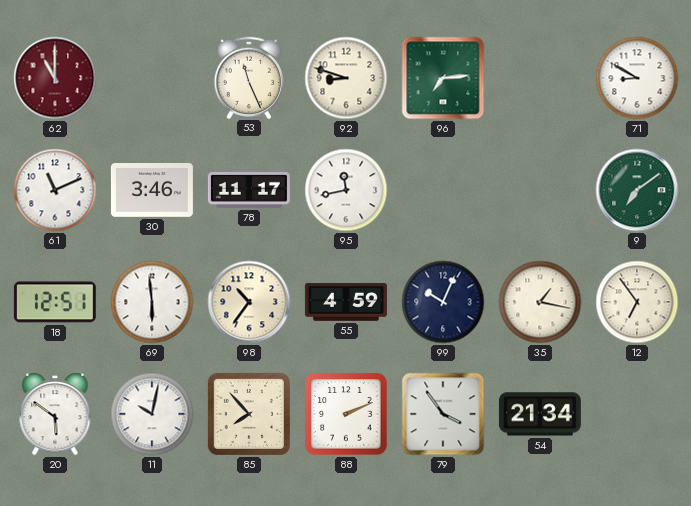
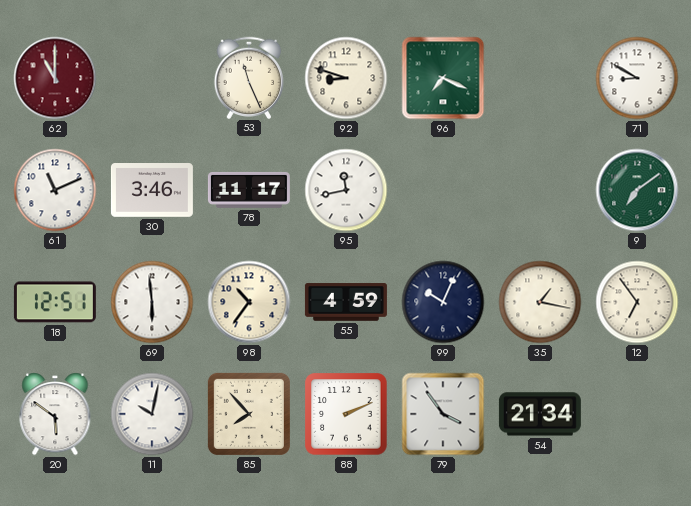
96: 7:14 -> 7:19
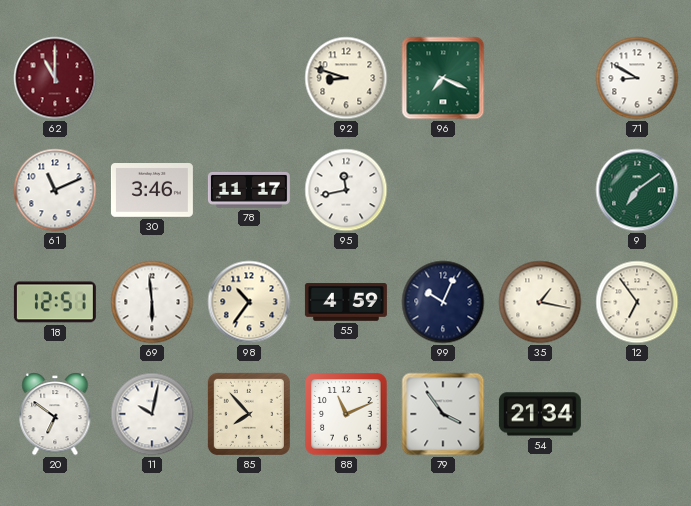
53: 11:26 -> none
20: 5:51 -> 6:51
88: 2:11 -> 11:11
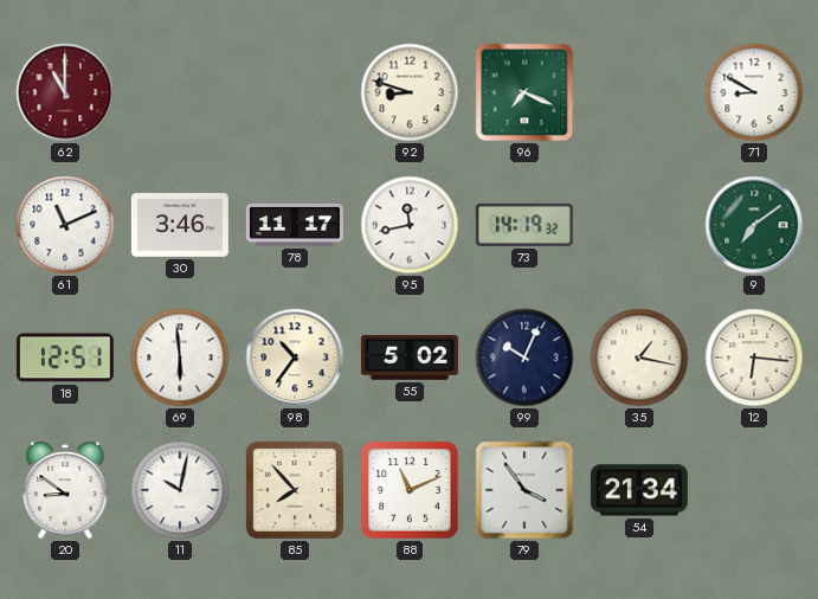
73: none -> 14:19
55: 4:59 -> 5:02
12: 6:54 -> 6:16
20: 6:51 -> 8:51
